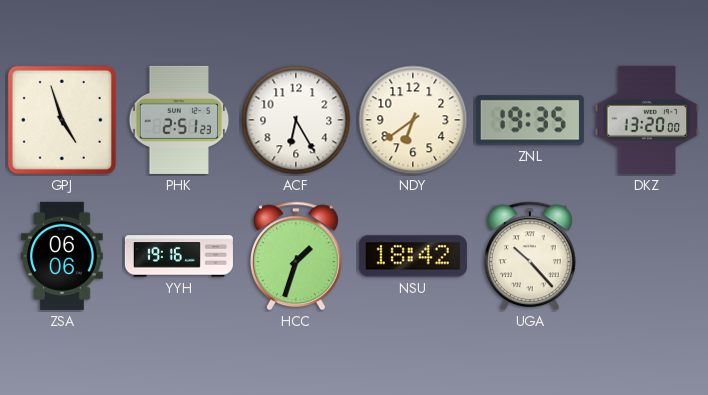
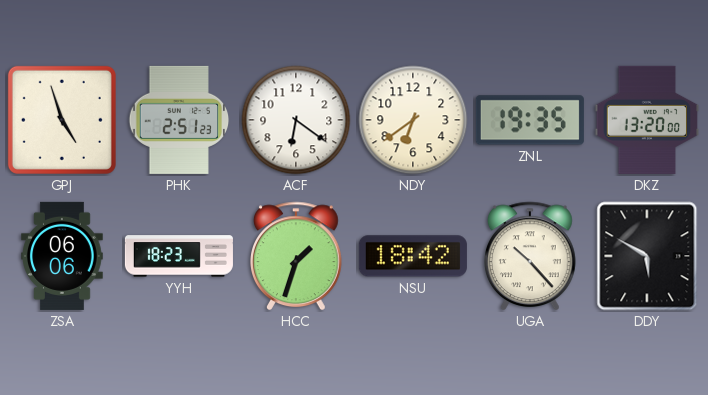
ACF: 6:25 -> 6:21
YYH: 19:16 -> 18:23
DDY: none -> 5:50
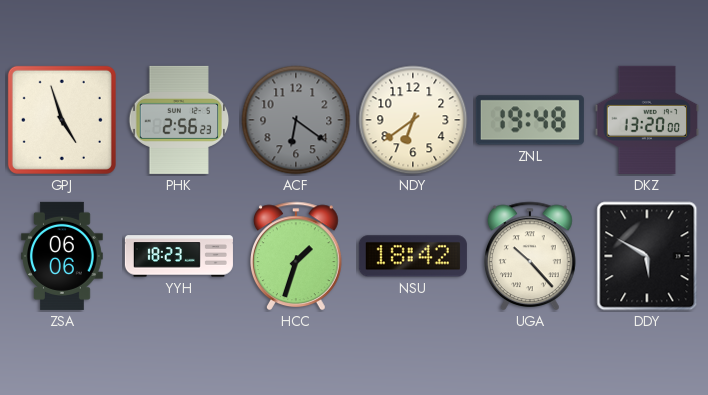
PHK: 2:51 -> 2:56
ACF dial: white -> grey
ZNL: 19:35 -> 19:48
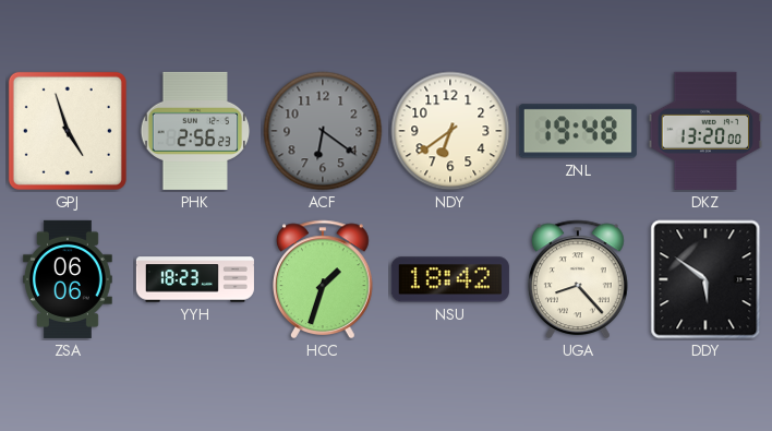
UGA: 10:23 -> 8:23
DDY: 5:50 -> 5:51
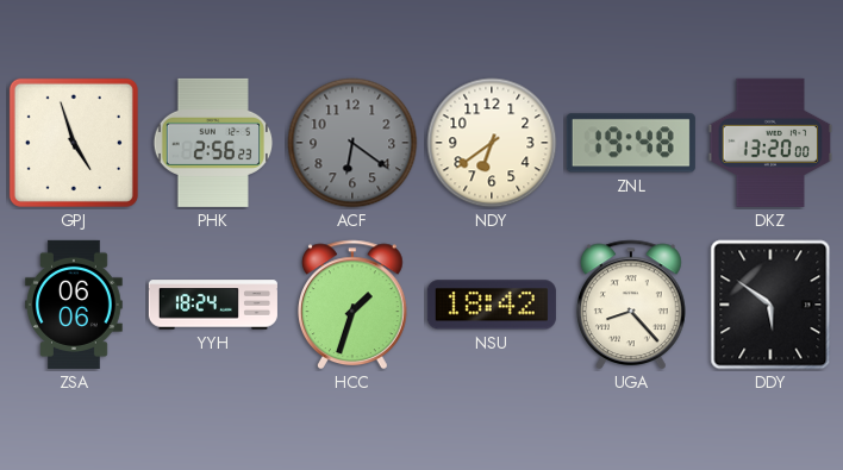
YYH: 18:23 -> 18:24
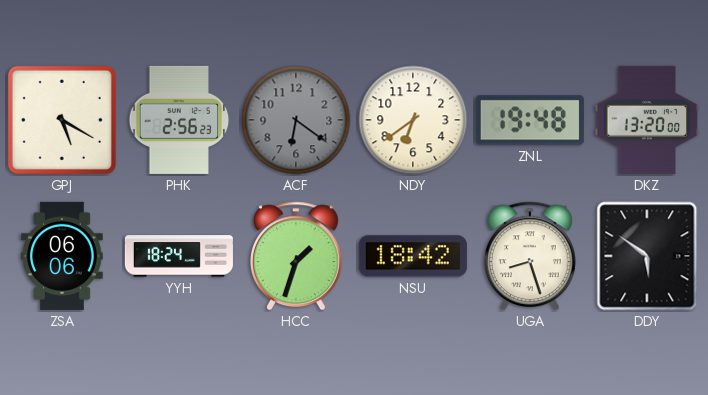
GPJ: 4:57 -> 5:20
UGA: 8:23 -> 8:27
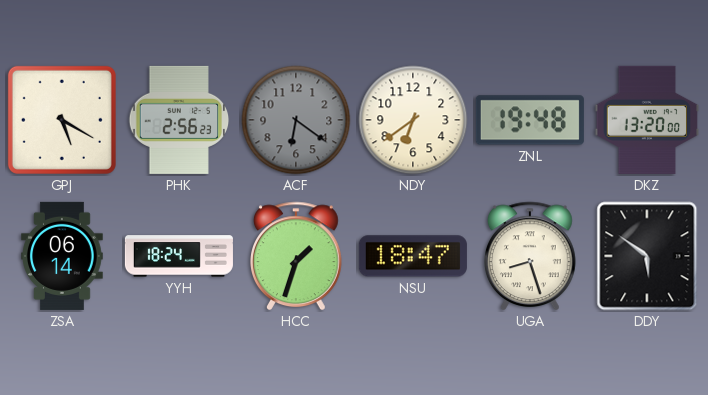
ZSA: 06:06 -> 06:14
NSU: 18:42 -> 18:47
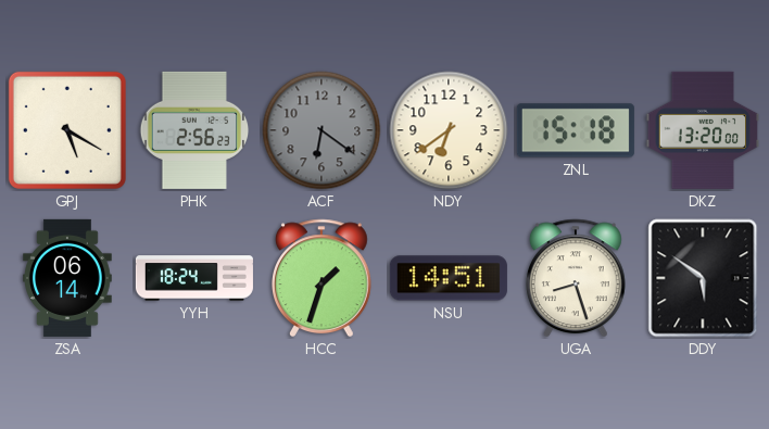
ZNL: 19:48 -> 15:18
NSU: 18:47 -> 14:51
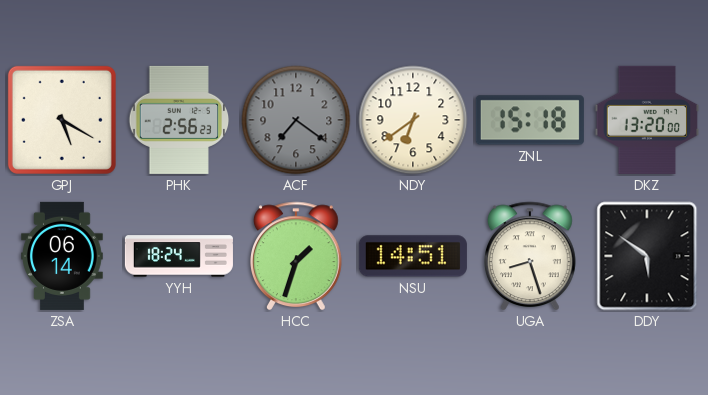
ACF: 6:21 -> 7:21
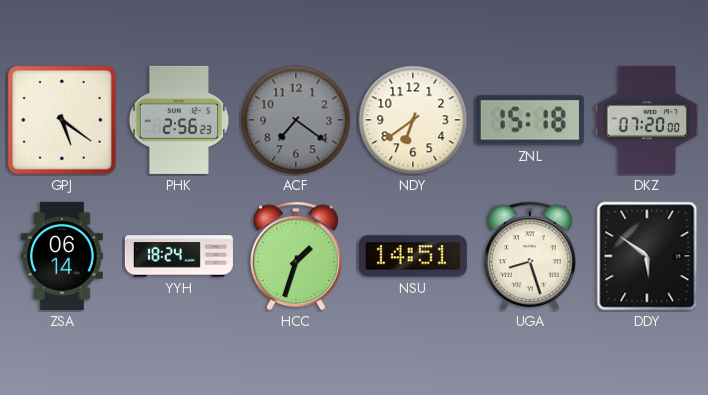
GPJ: 5:20 -> 5:21
DKZ: 13:20 -> 07:20
